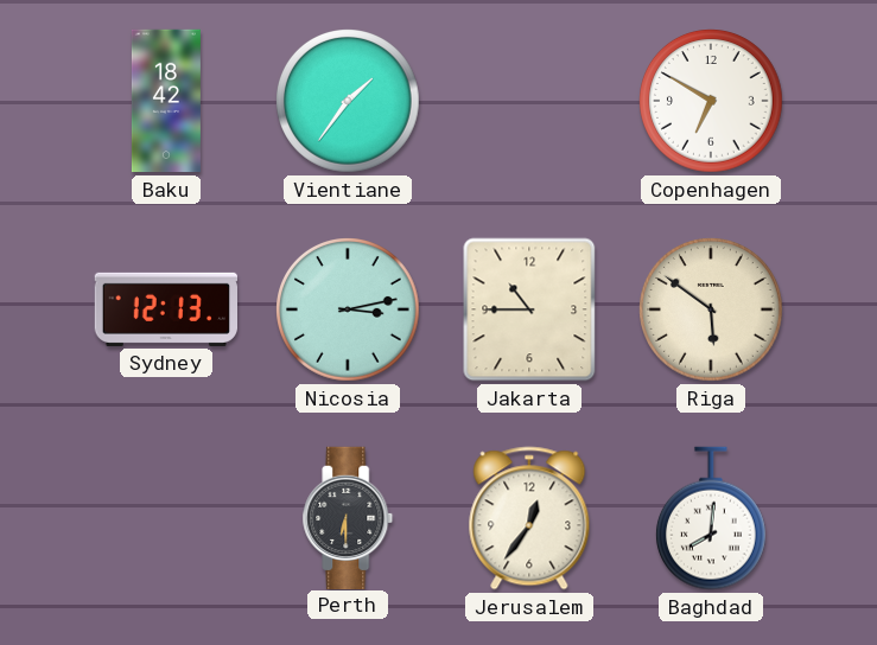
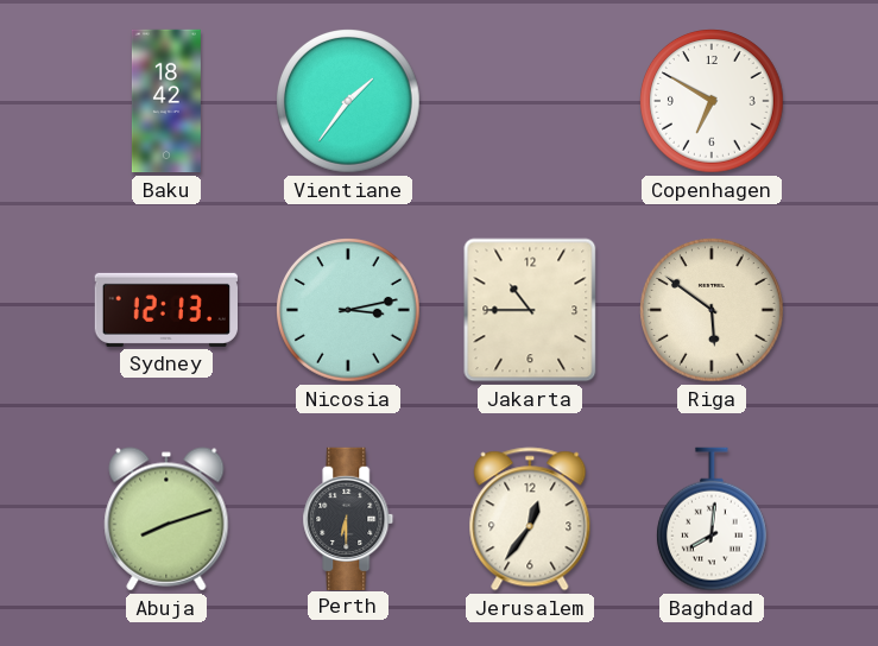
Abuja: none -> 8:12
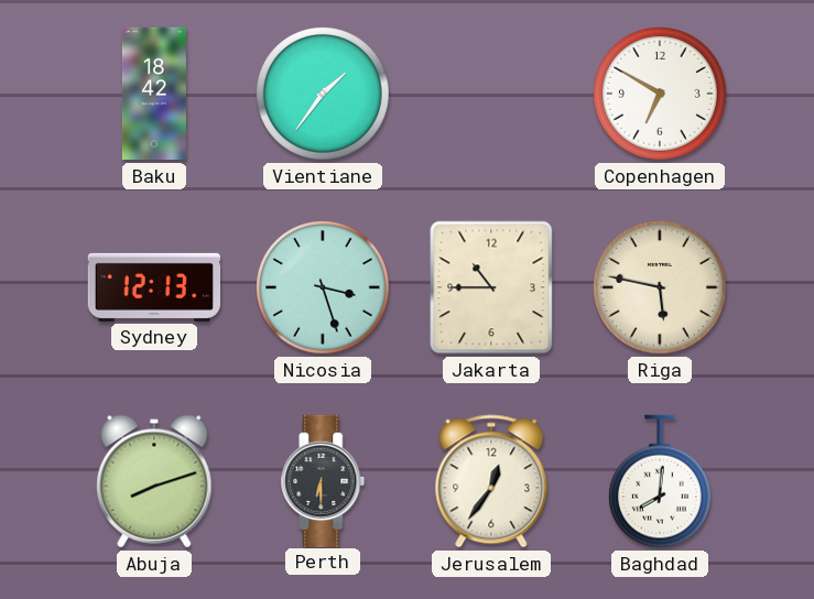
Nicosia: 3:13 -> 3:27
Riga: 5:51 -> 5:47
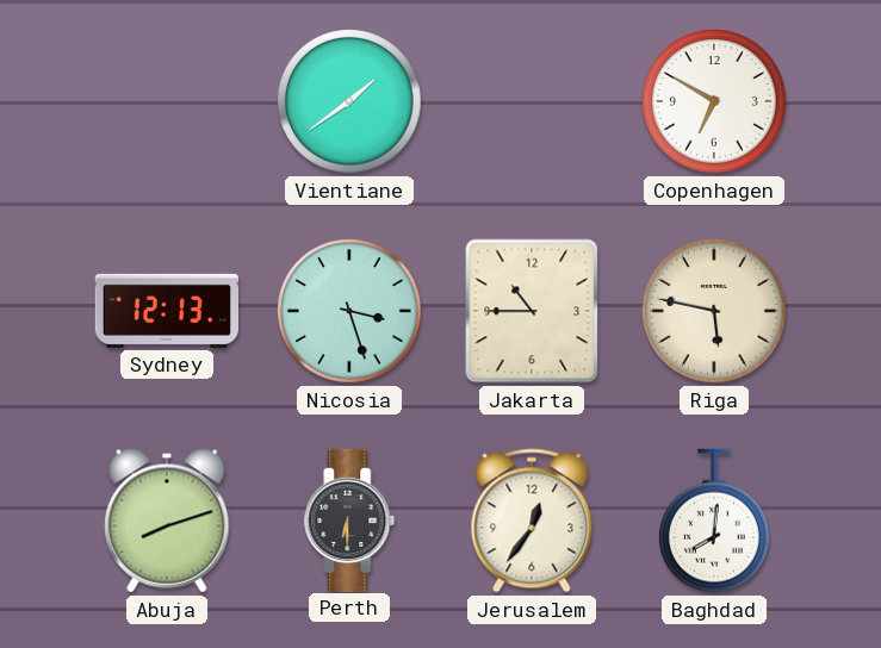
Baku: 18:42 -> none
Vientiane: 1:36 -> 1:39
